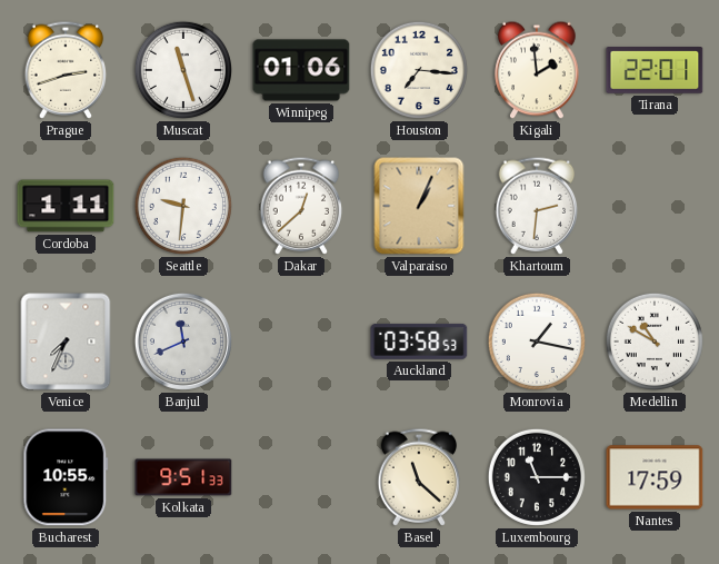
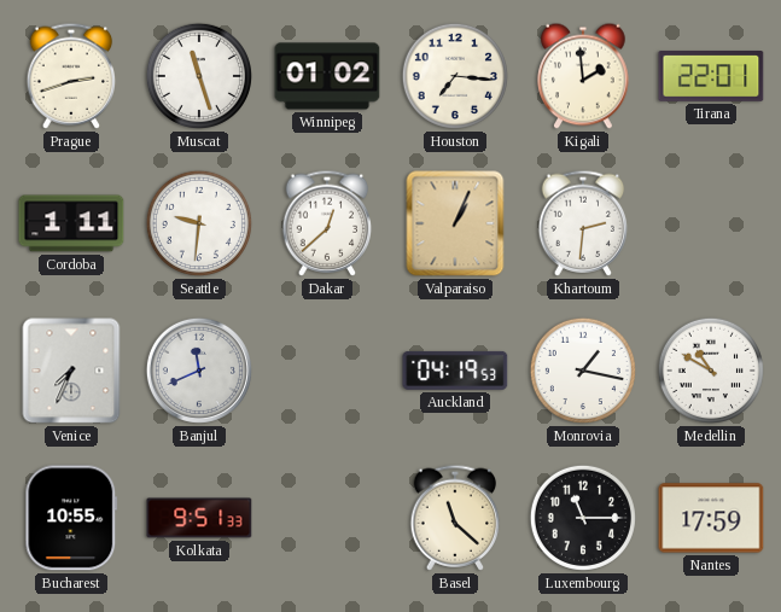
Winnipeg: 01:06 -> 01:02
Auckland: 03:58 -> 04:19
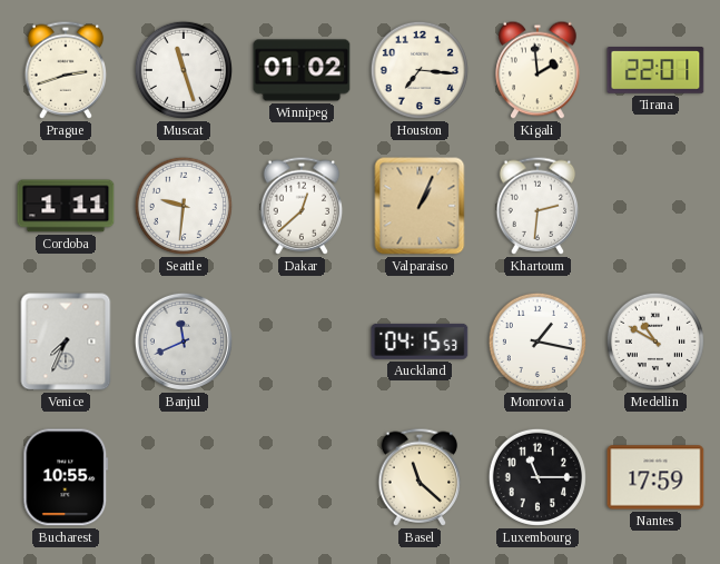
Auckland: 04:19 -> 04:15
Kolkata: 9:51 -> none
